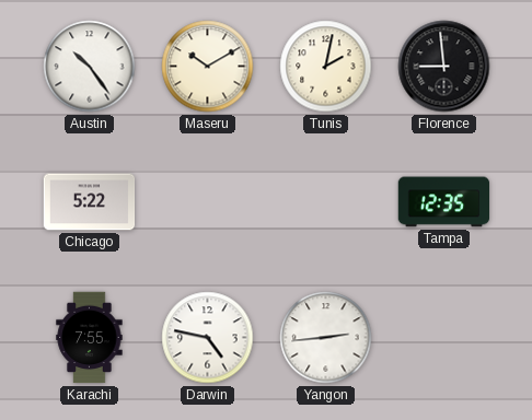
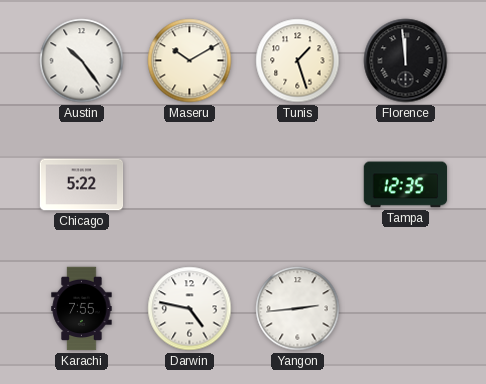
Tunis: 2:02 -> 1:27
Florence: 8:59 -> 11:59
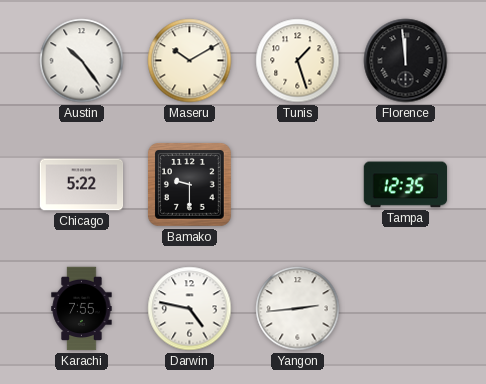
Bamako: none -> 9:30
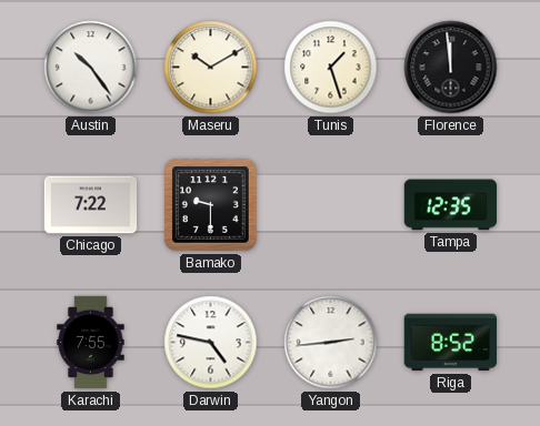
Chicago: 5:22 -> 7:22
Riga: none -> 8:52
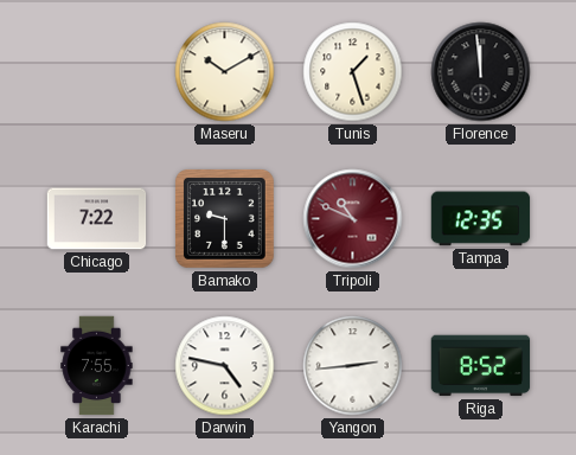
Austin: 10:24 -> none
Tripoli: none -> 10:49
